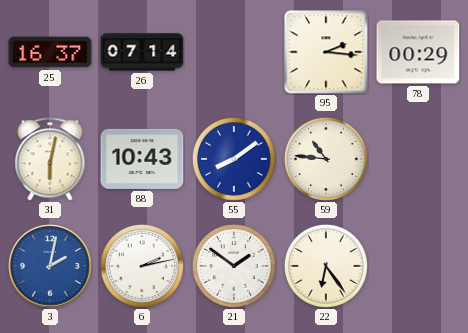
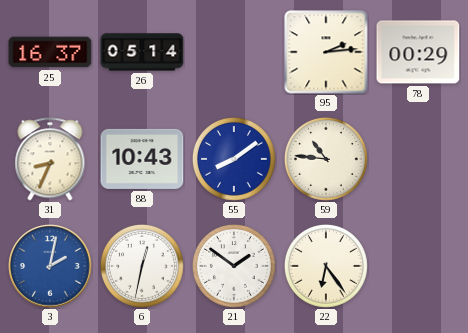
26: 07:14 -> 05:14
95: 2:16 -> 2:14
31: 6:02 -> 8:34
6: 2:13 -> 12:32
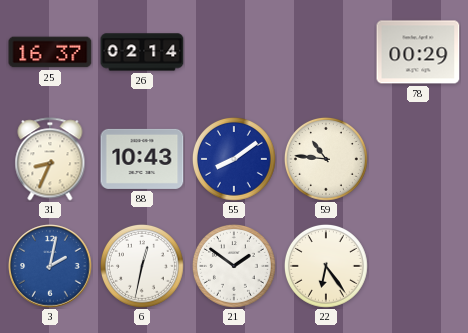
26: 05:14 -> 02:14
95: 2:14 -> none
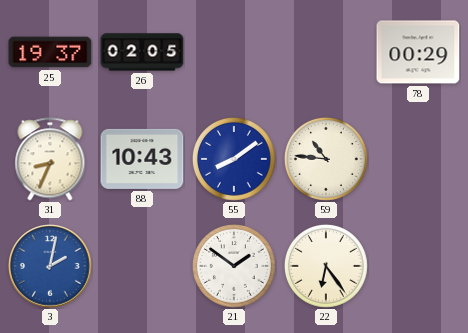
25: 16:37 -> 19:37
26: 02:14 -> 02:05
6: 12:32 -> none
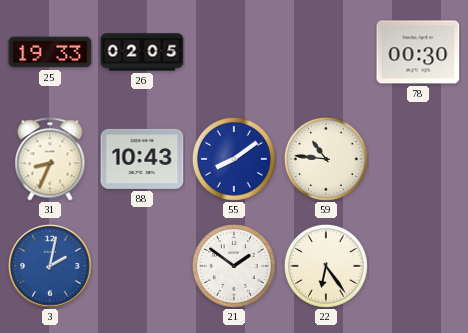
25: 19:37 -> 19:33
78: 00:29 -> 00:30
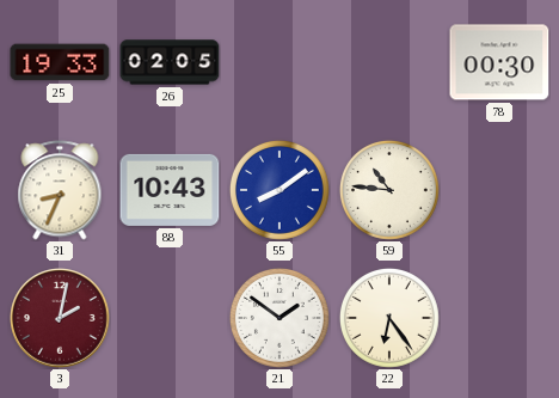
3 dial: blue -> burgundy
